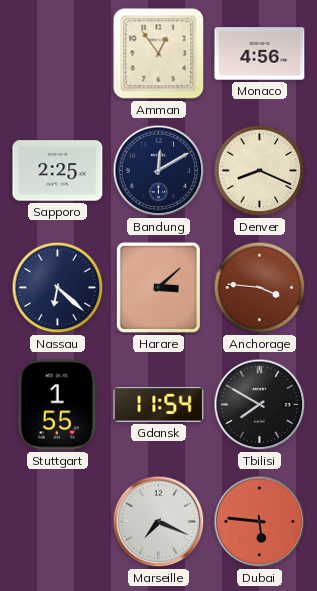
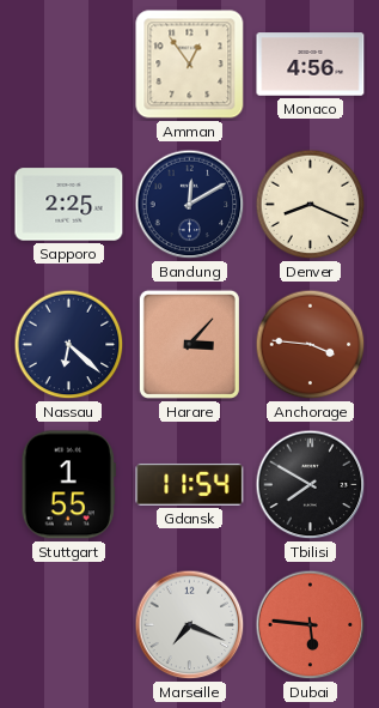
Harare: 3:08 -> 3:07
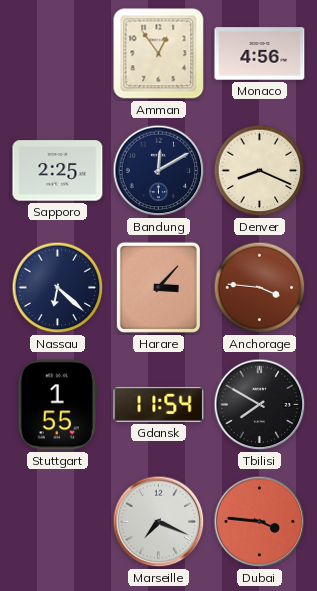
Dubai: 5:46 -> 3:46
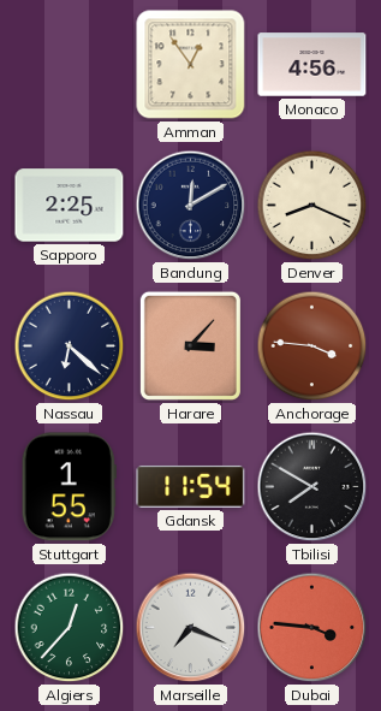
Algiers: none -> 12:37
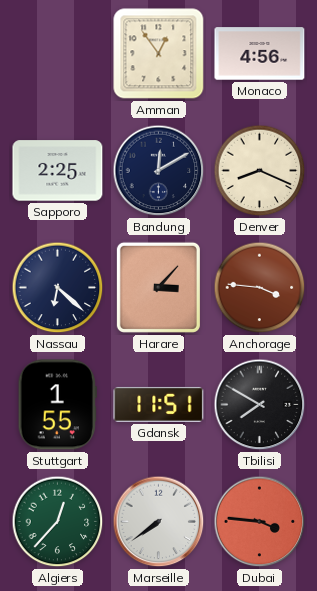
Gdansk: 11:54 -> 11:51
Marseille: 7:19 -> 7:39
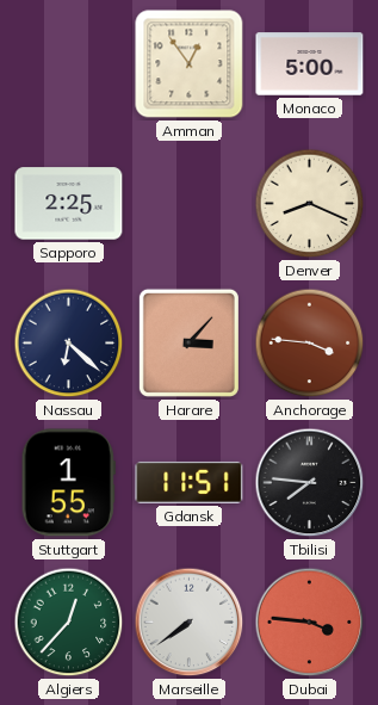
Monaco: 4:56 -> 5:00
Bandung: 12:10 -> none
Tbilisi: 7:50 -> 7:46
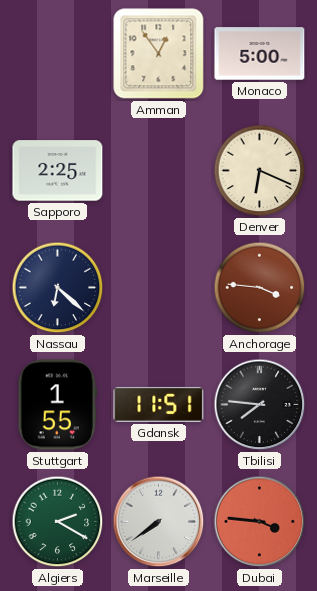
Denver: 8:19 -> 6:19
Harare: 3:07 -> none
Algiers: 12:37 -> 2:20
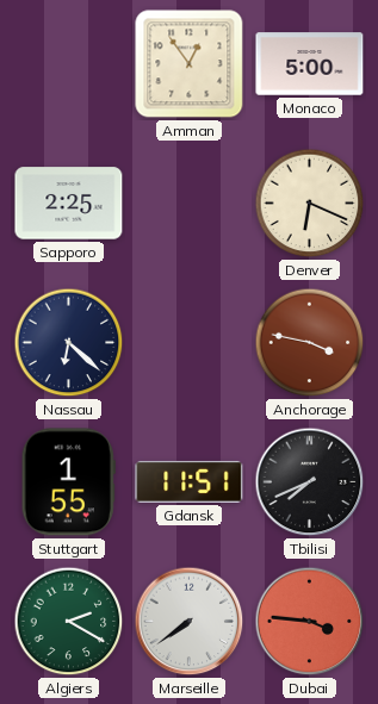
Anchorage: 3:46 -> 3:47
Tbilisi: 7:46 -> 7:41
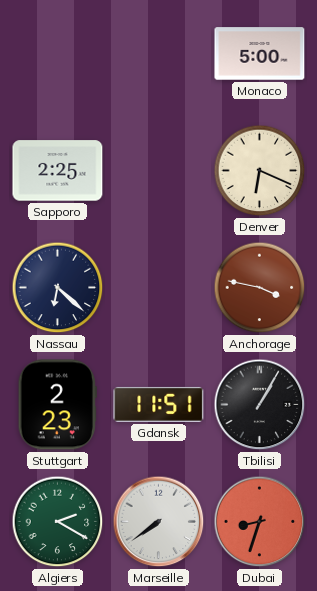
Amman: 12:54 -> none
Stuttgart: 1:55 -> 2:23
Tbilisi: 7:41 -> 1:05
Dubai: 3:46 -> 8:33
